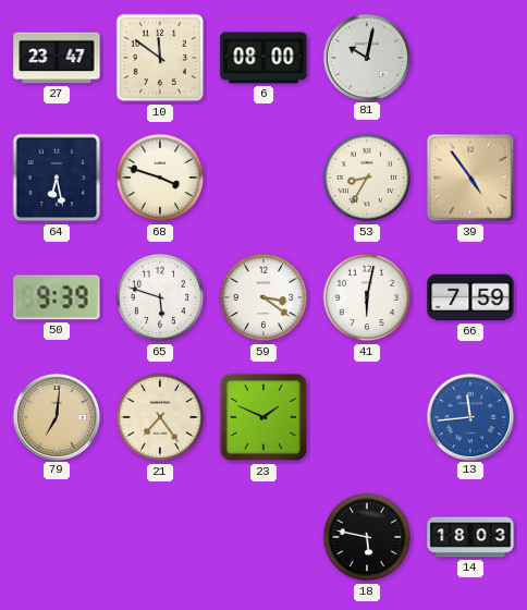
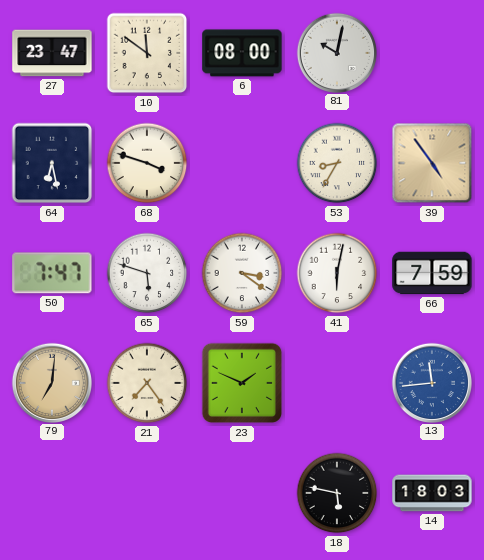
50: 9:39 -> 7:47
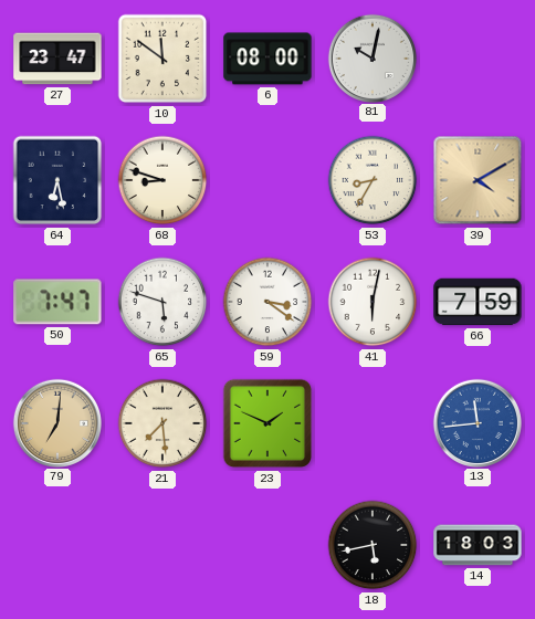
68: 3:48 -> 8:48
39: 4:54 -> 4:10
21: 7:24 -> 7:29
18: 5:47 -> 5:43
